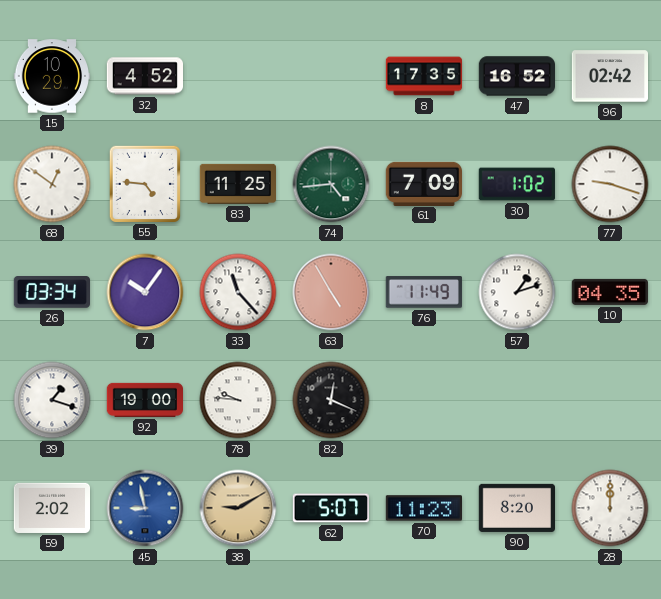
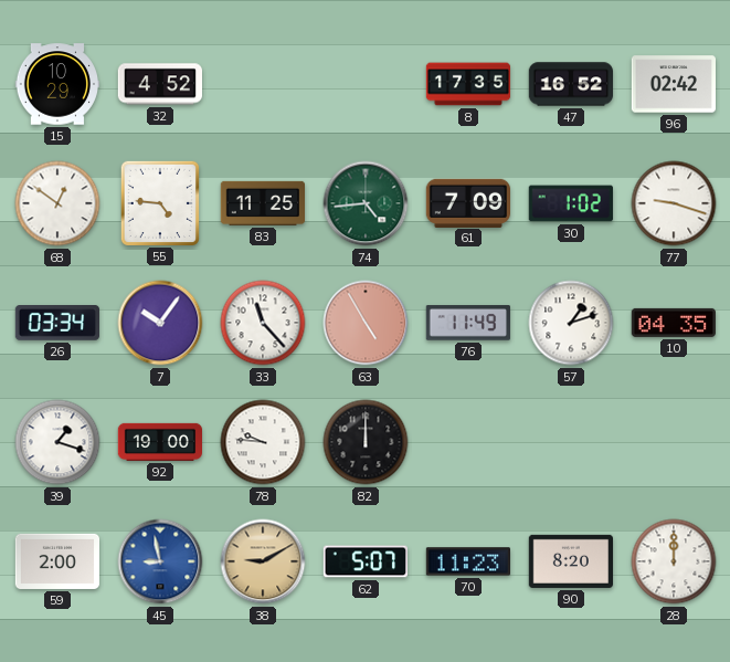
82: 12:19 -> 12:00
59: 2:02 -> 2:00
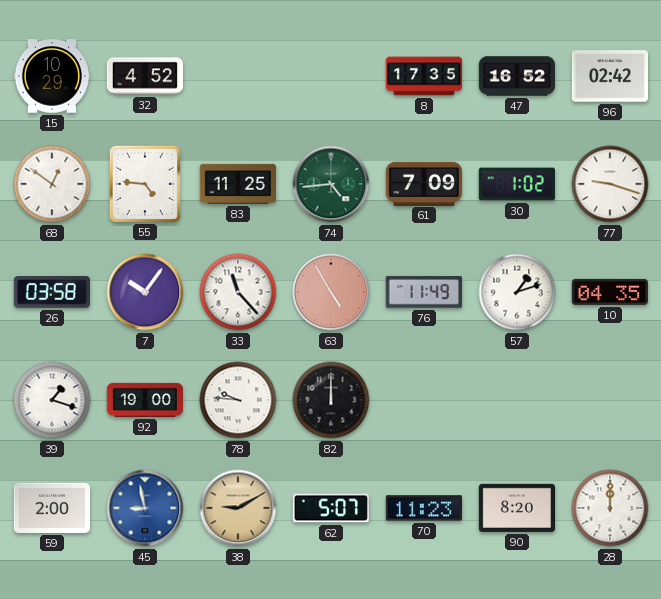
26: 03:34 -> 03:58
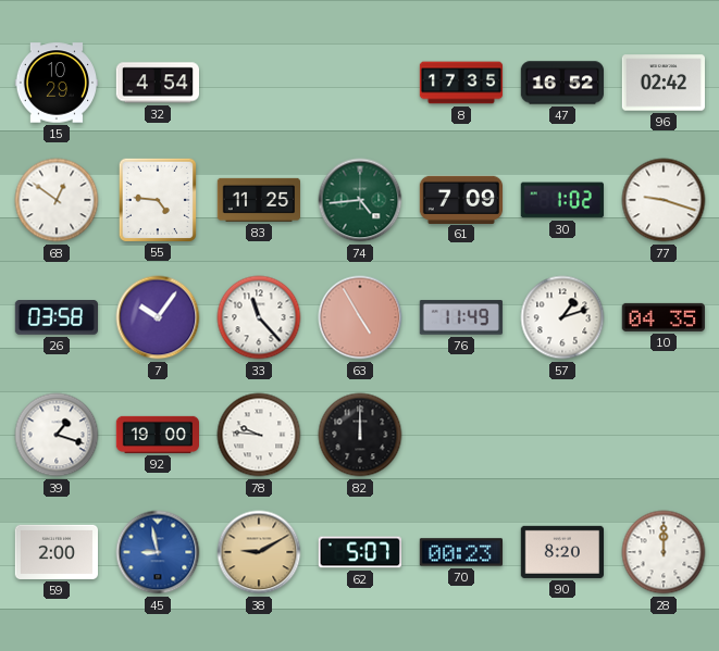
32: 4:52 -> 4:54
70: 11:23 -> 00:23
